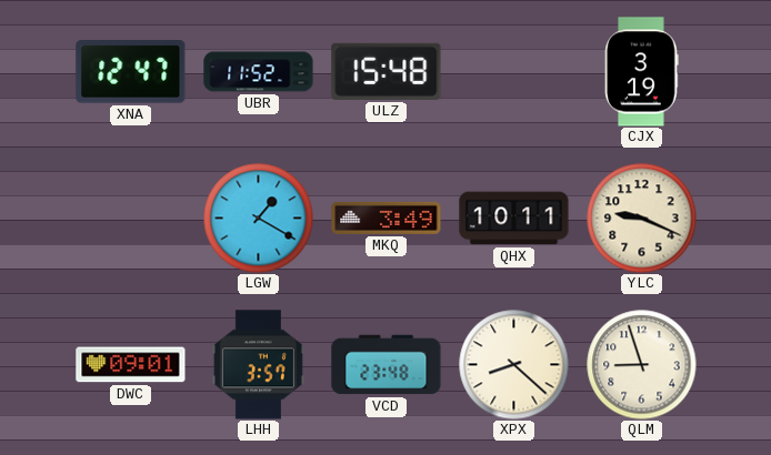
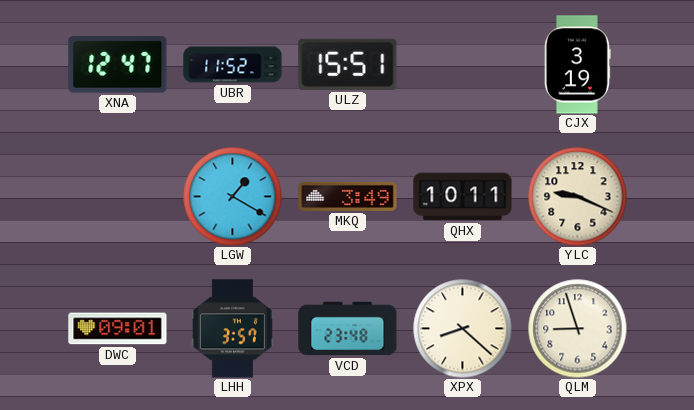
ULZ: 15:48 -> 15:51
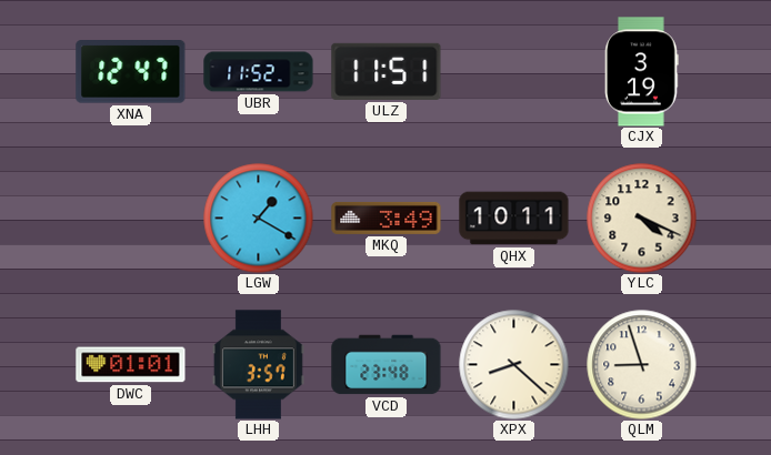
ULZ: 15:51 -> 11:51
YLC: 9:19 -> 4:19
DWC: 09:01 -> 01:01
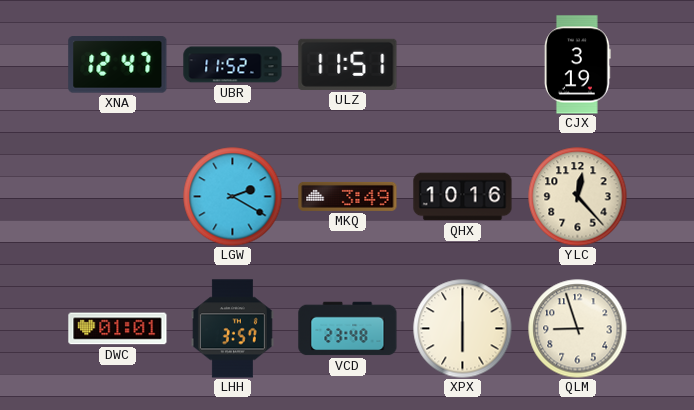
LGW: 1:20 -> 2:20
QHX: 10:11 -> 10:16
YLC: 4:19 -> 12:23
XPX: 8:22 -> 6:00
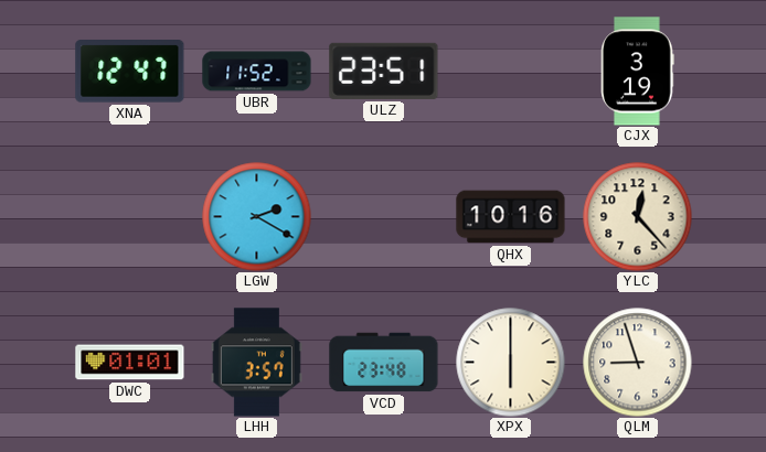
ULZ: 11:51 -> 23:51
MKQ: 3:49 -> none
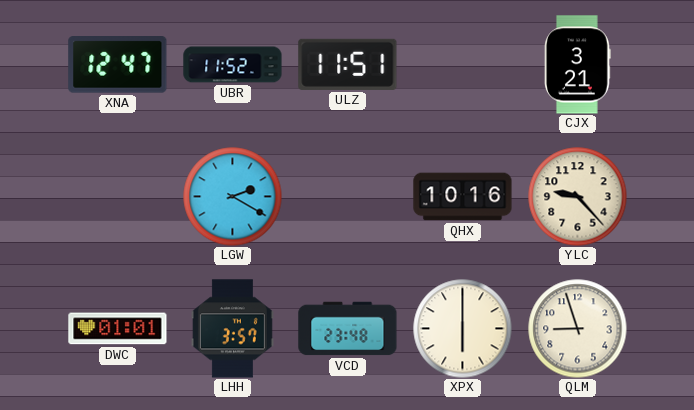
ULZ: 23:51 -> 11:51
CJX: 3:19 -> 3:21
YLC: 12:23 -> 9:23
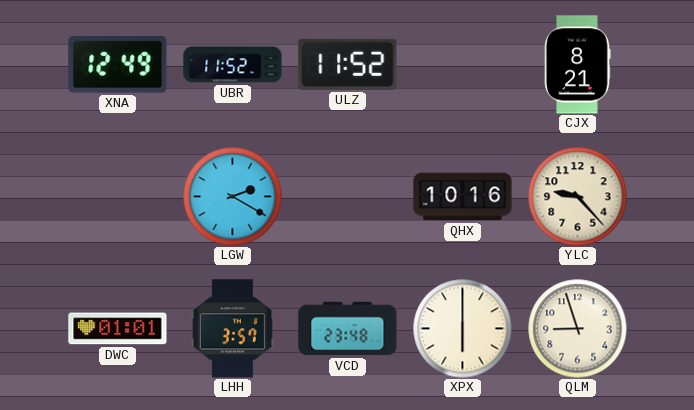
XNA: 12:47 -> 12:49
ULZ: 11:51 -> 11:52
CJX: 3:21 -> 8:21
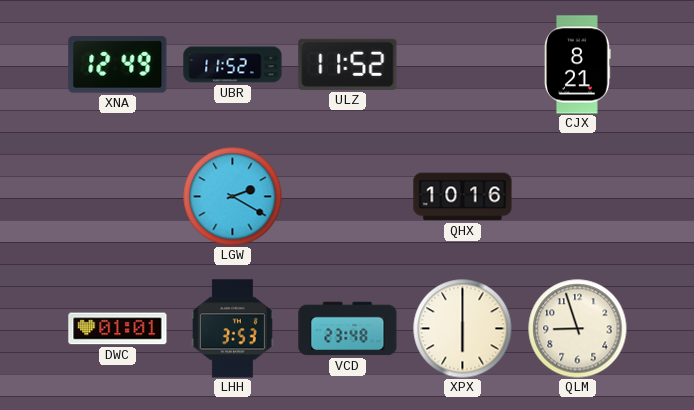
YLC: 9:23 -> none
LHH: 3:57 -> 3:53
